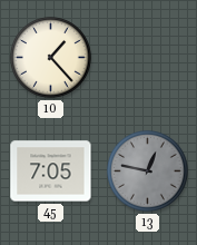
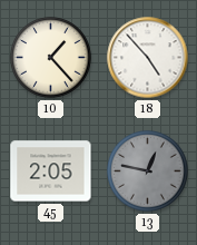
18: none -> 4:53
45: 7:05 -> 2:05
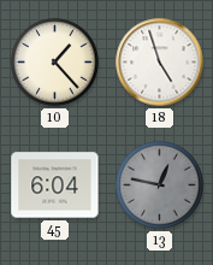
18: 4:53 -> 4:57
45: 2:05 -> 6:04
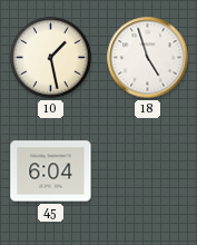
10: 1:23 -> 1:28
13: 12:47 -> none
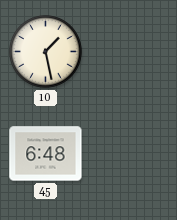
18: 4:57 -> none
45: 6:04 -> 6:48
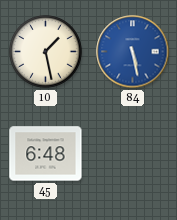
84: none -> 5:28
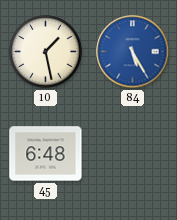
84: 5:28 -> 5:25
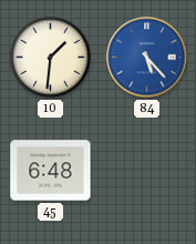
10: 1:28 -> 1:31
84: 5:25 -> 5:23
